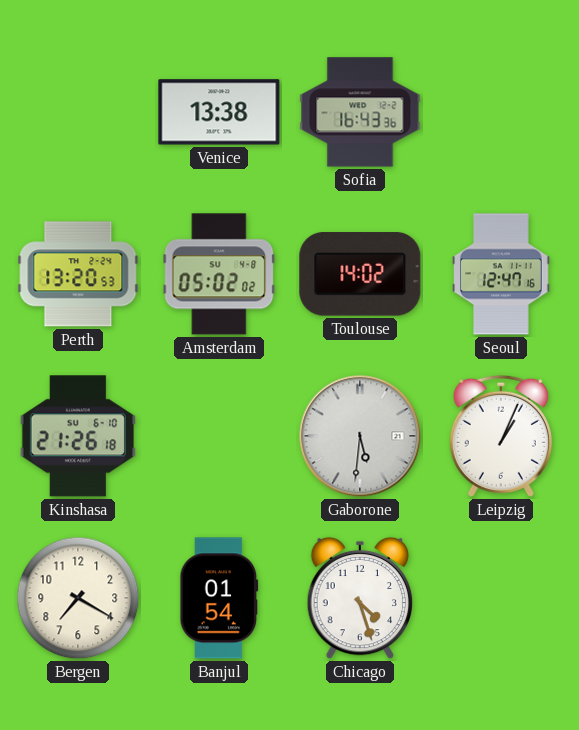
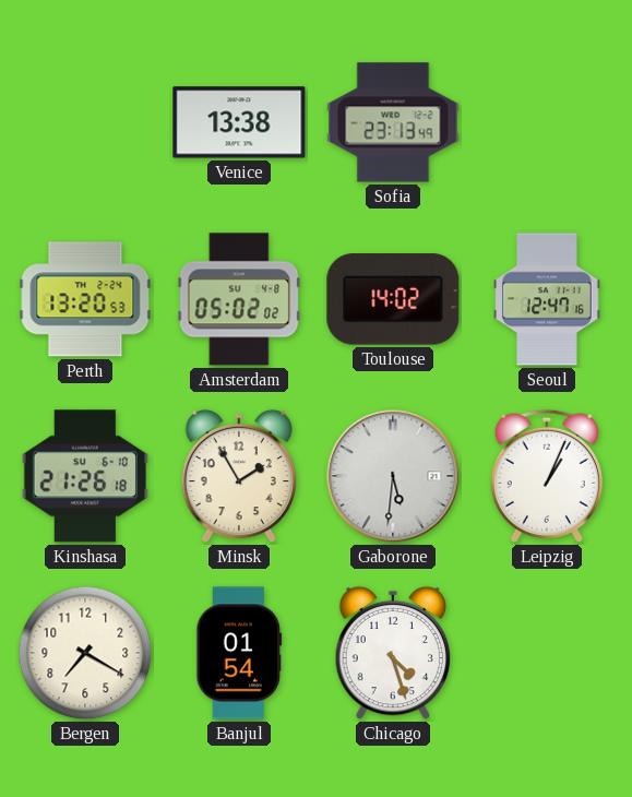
Sofia: 16:43 -> 23:13
Minsk: none -> 1:55
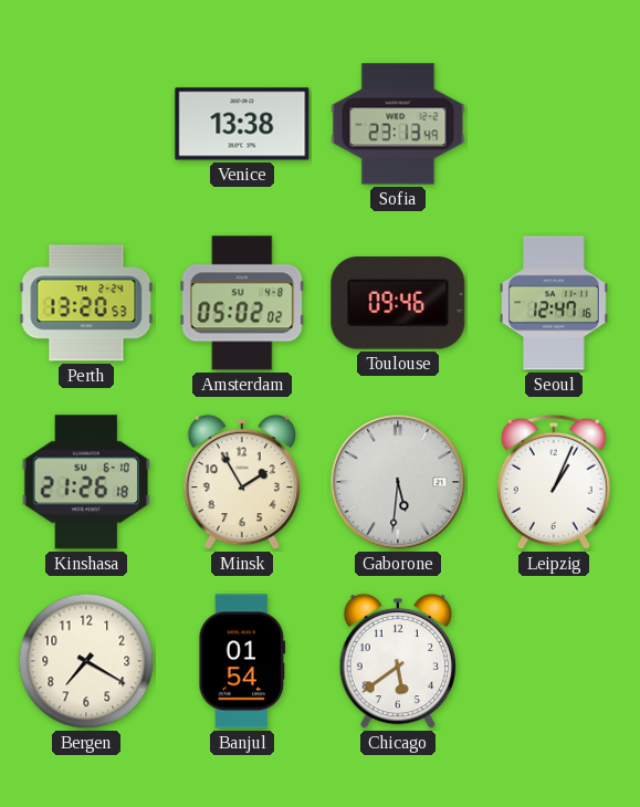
Toulouse: 14:02 -> 09:46
Chicago: 4:27 -> 5:39
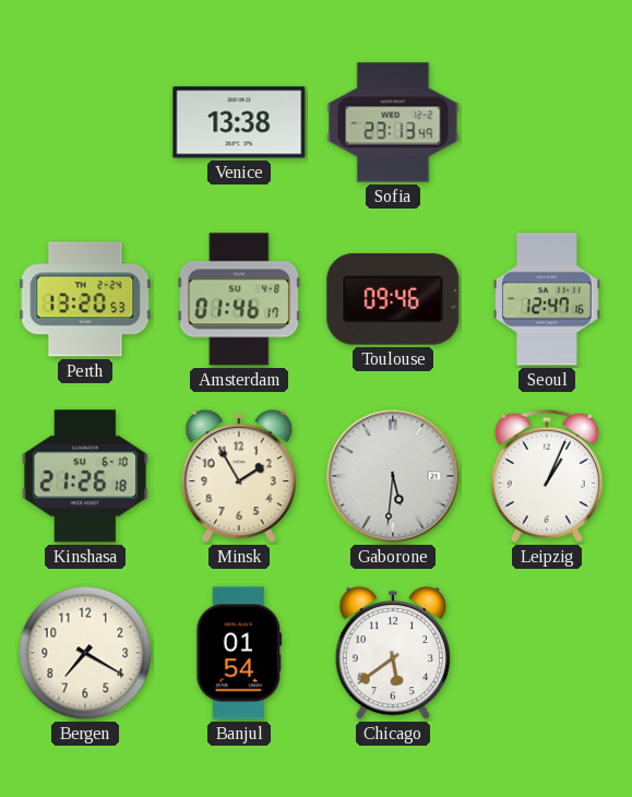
Amsterdam: 05:02 -> 01:46
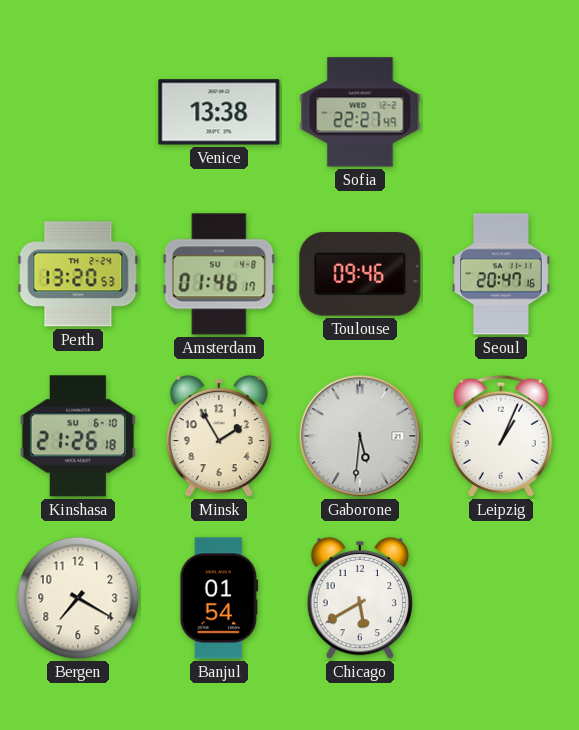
Sofia: 23:13 -> 22:27
Seoul: 12:47 -> 20:47
Chicago: 5:39 -> 5:40
